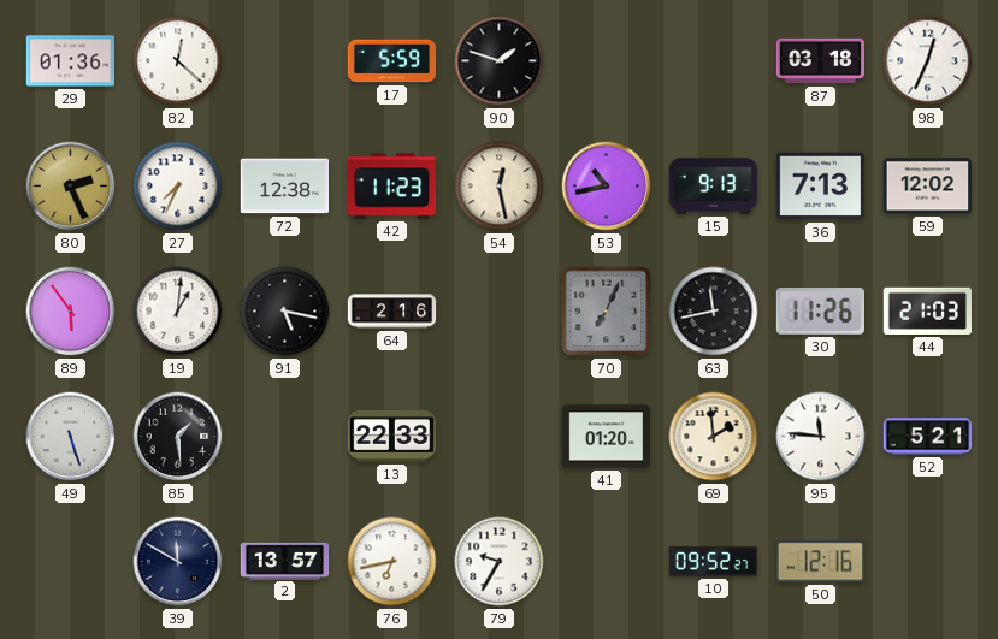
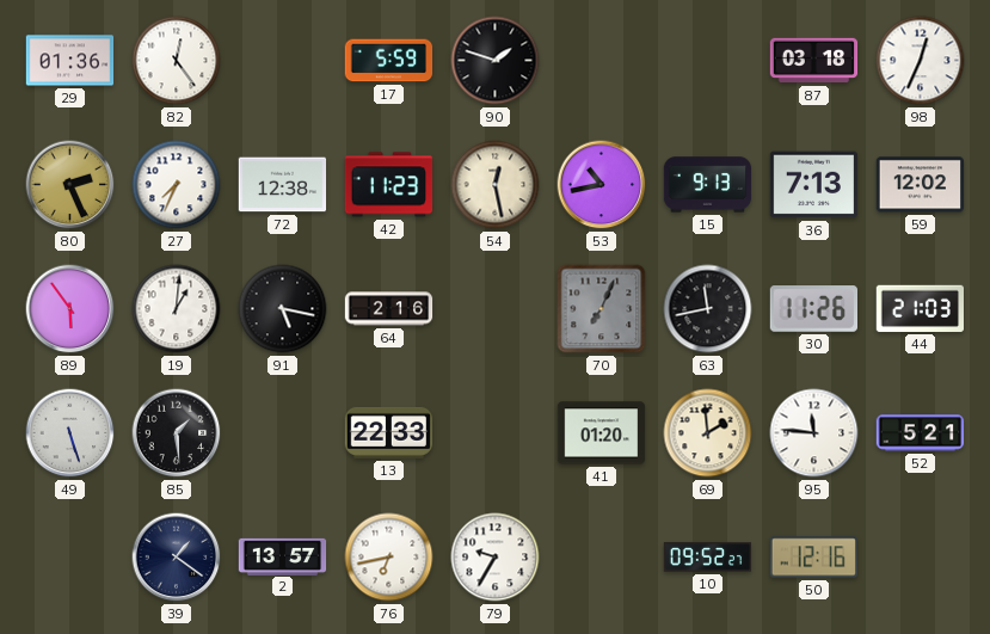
82: 12:22 -> 12:24
39: 11:50 -> 1:21
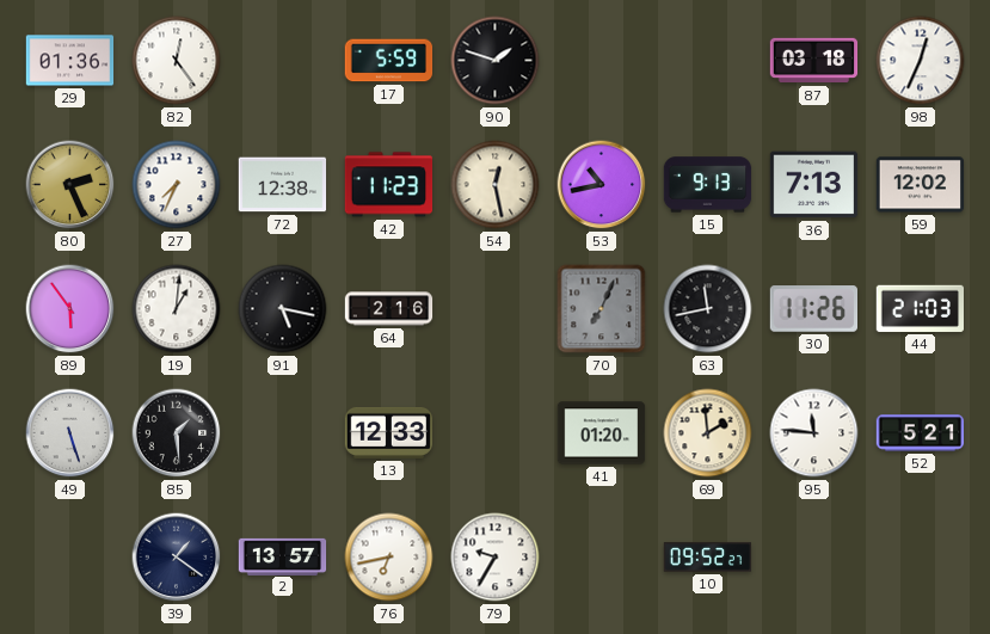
13: 22:33 -> 12:33
50: 12:16 -> none
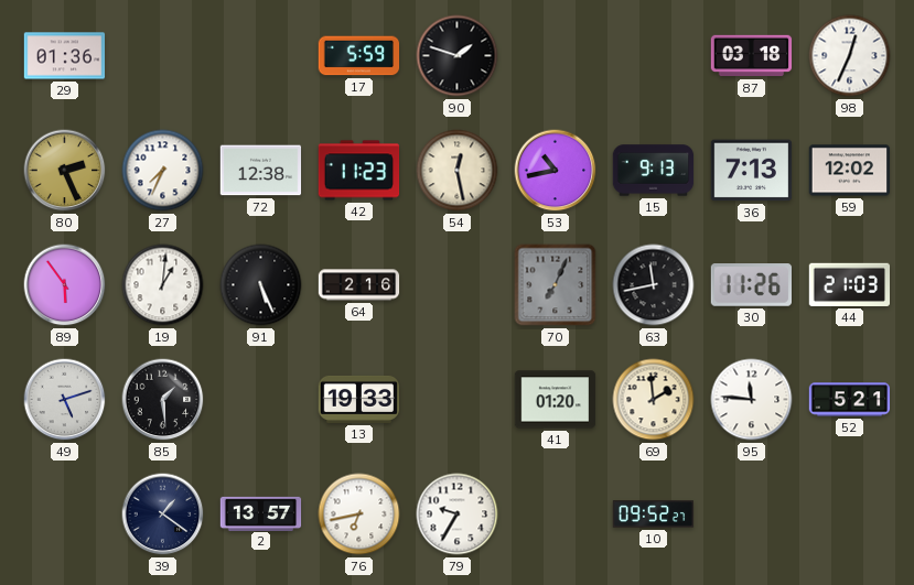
82: 12:24 -> none
91: 5:17 -> 5:26
49: 5:27 -> 5:12
13: 12:33 -> 19:33
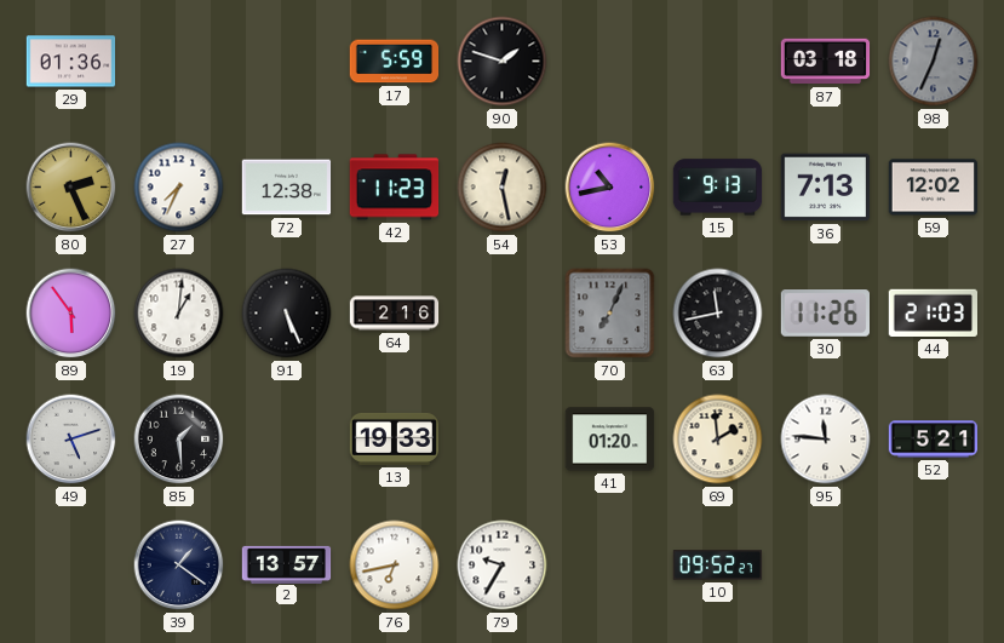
98 dial: white -> grey
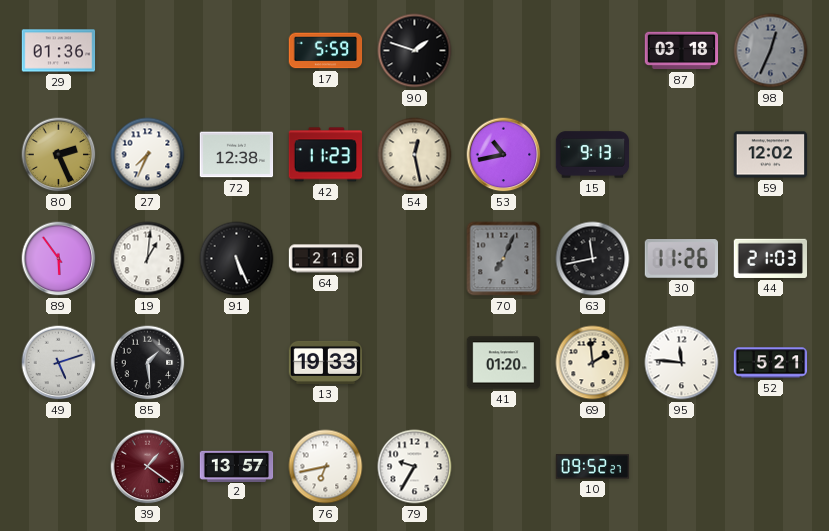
36: 7:13 -> none
39 dial: navy -> burgundy
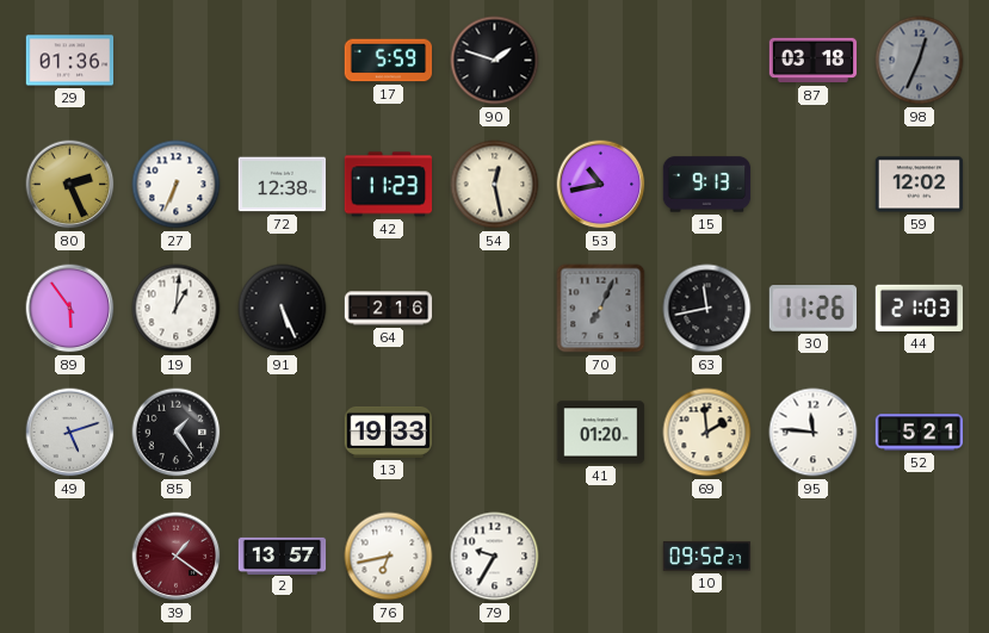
27: 7:34 -> 6:34
85: 1:29 -> 1:24
